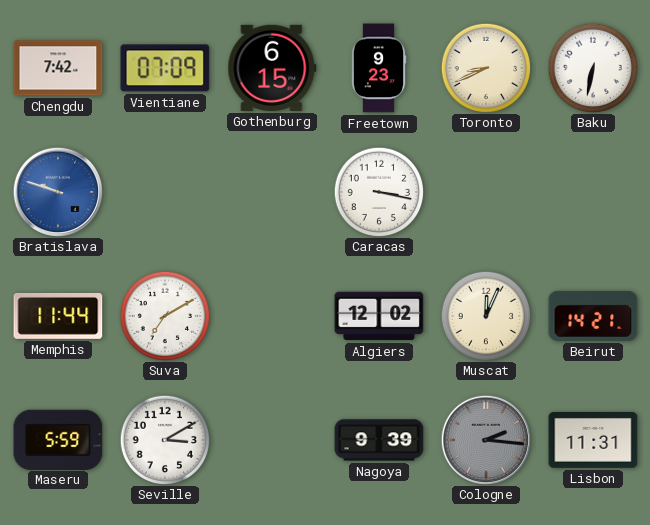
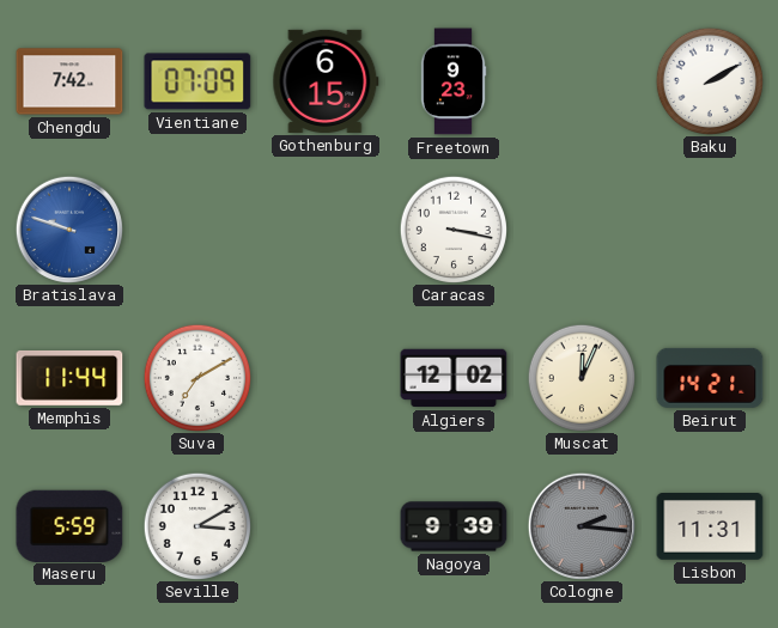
Toronto: 8:41 -> none
Baku: 6:32 -> 2:10
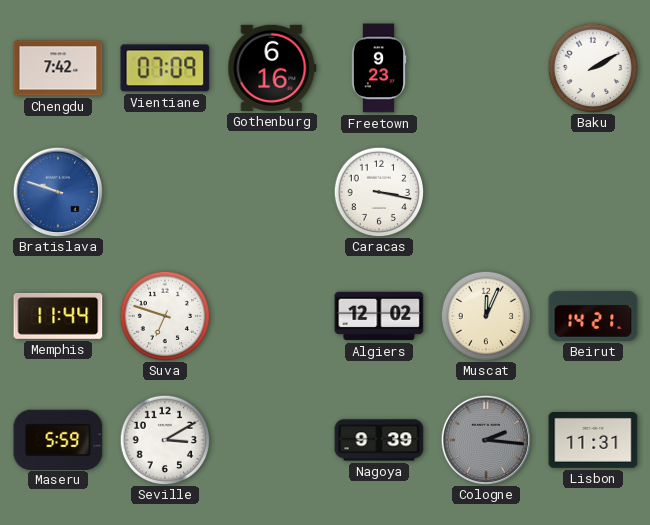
Gothenburg: 6:15 -> 6:16
Suva: 7:10 -> 6:48
